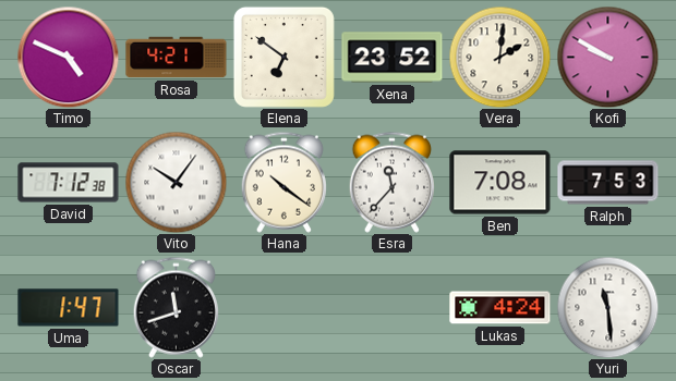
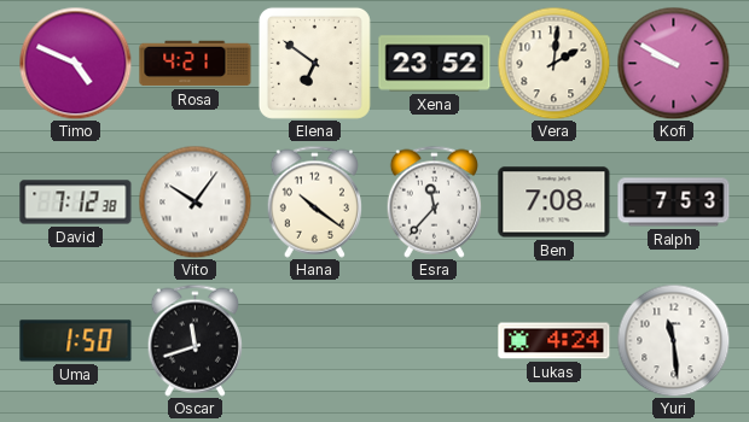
Uma: 1:47 -> 1:50
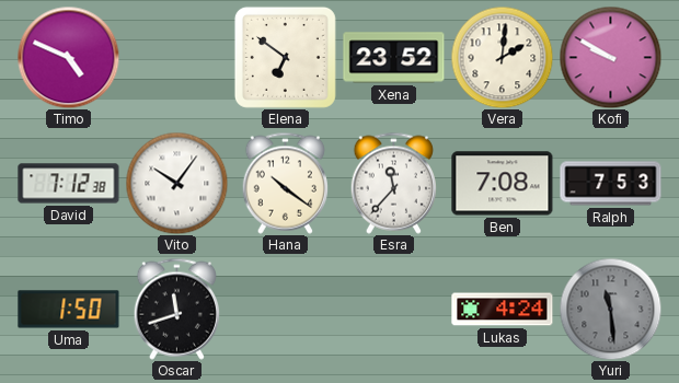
Rosa: 4:21 -> none
Yuri dial: white -> grey
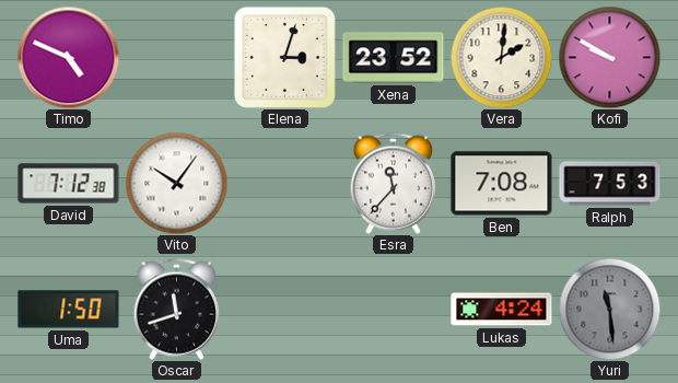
Elena: 6:51 -> 3:03
Hana: 10:21 -> none
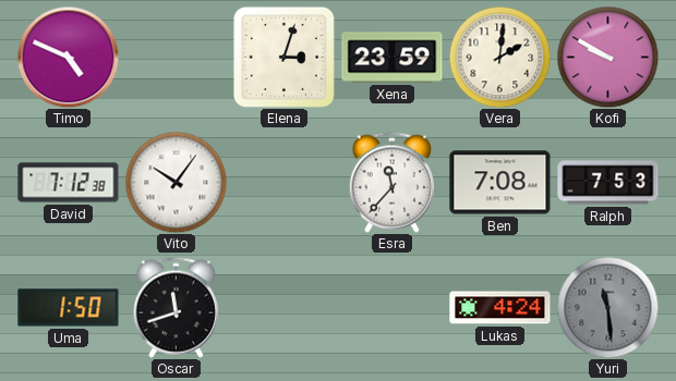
Xena: 23:52 -> 23:59
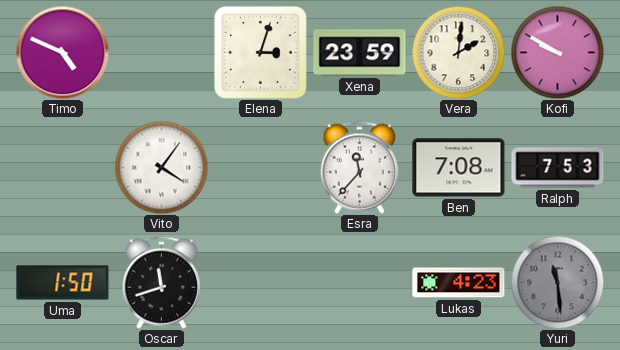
David: 7:12 -> none
Vito: 10:06 -> 4:06
Lukas: 4:24 -> 4:23
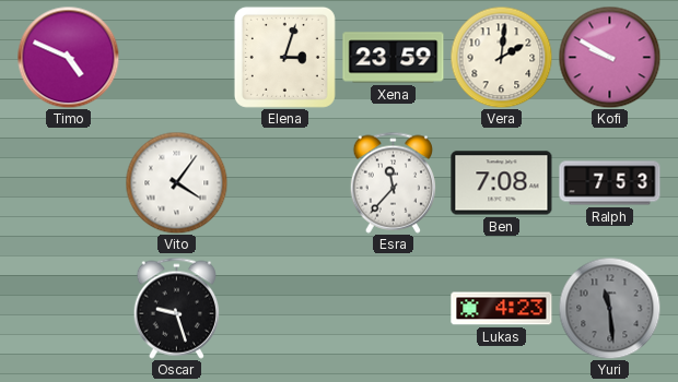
Uma: 1:50 -> none
Oscar: 11:42 -> 9:27
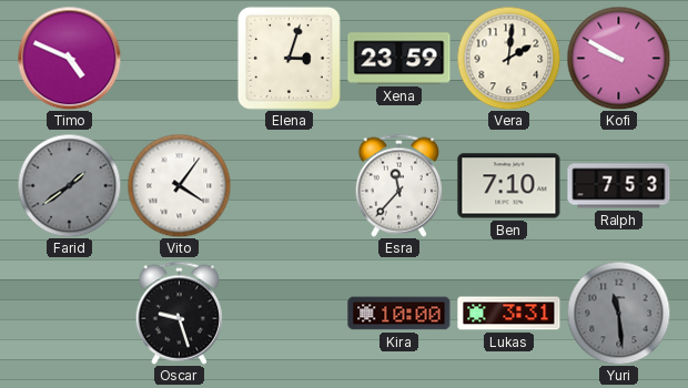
Farid: none -> 1:39
Ben: 7:08 -> 7:10
Kira: none -> 10:00
Lukas: 4:23 -> 3:31
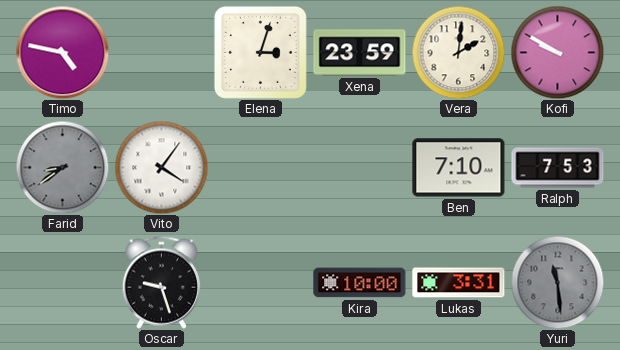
Timo: 4:49 -> 4:47
Farid: 1:39 -> 8:39
Esra: 11:37 -> none
